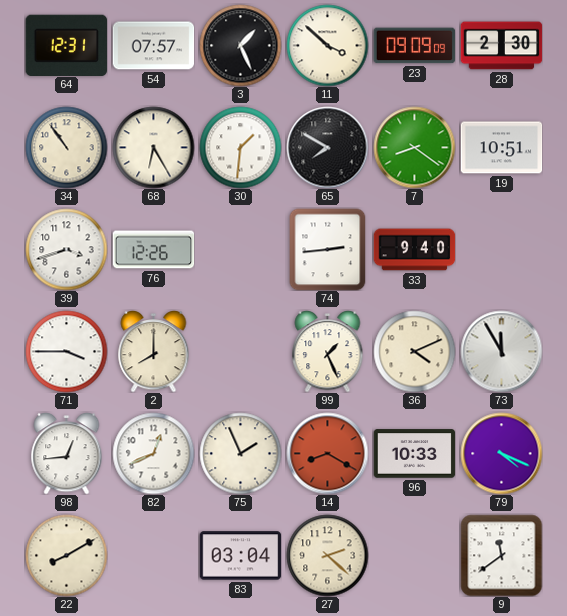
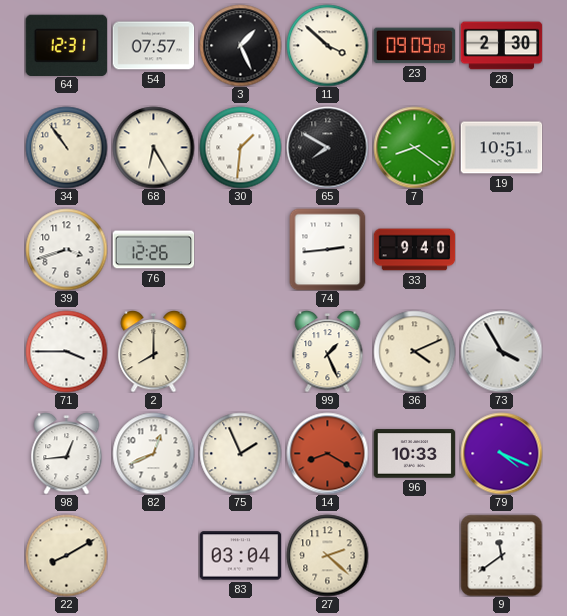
73: 11:55 -> 3:55
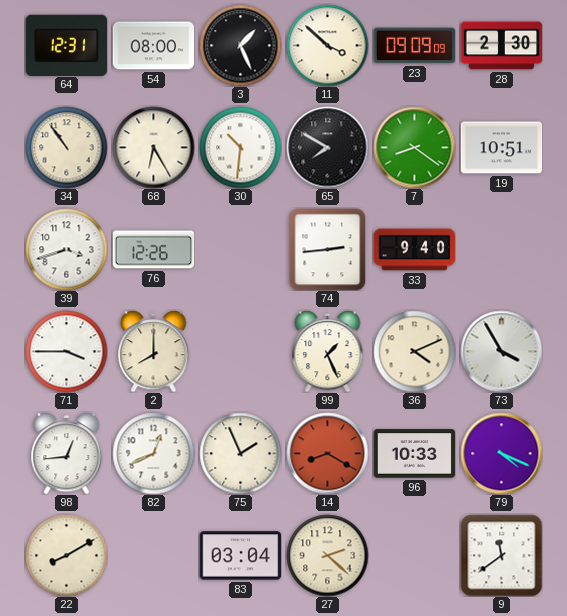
54: 07:57 -> 08:00
30: 1:31 -> 10:31
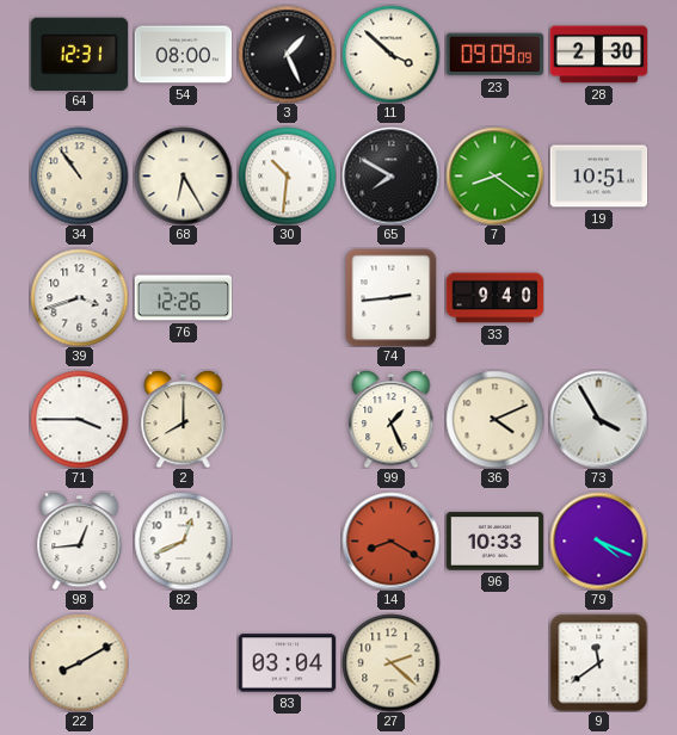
75: 1:56 -> none
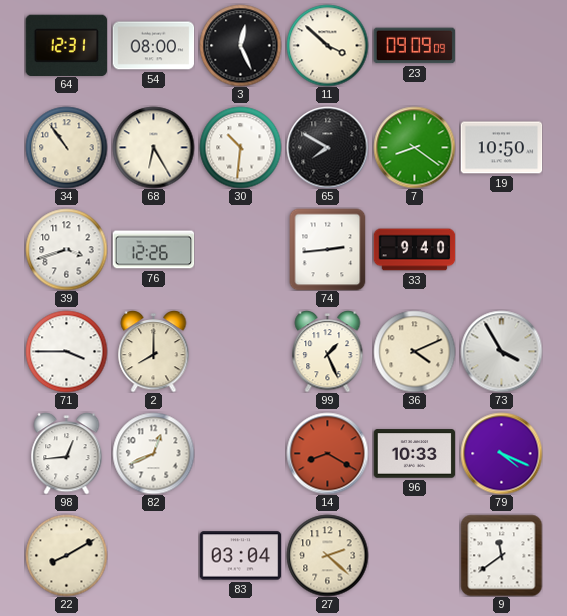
3: 1:26 -> 12:26
28: 2:30 -> none
19: 10:51 -> 10:50
